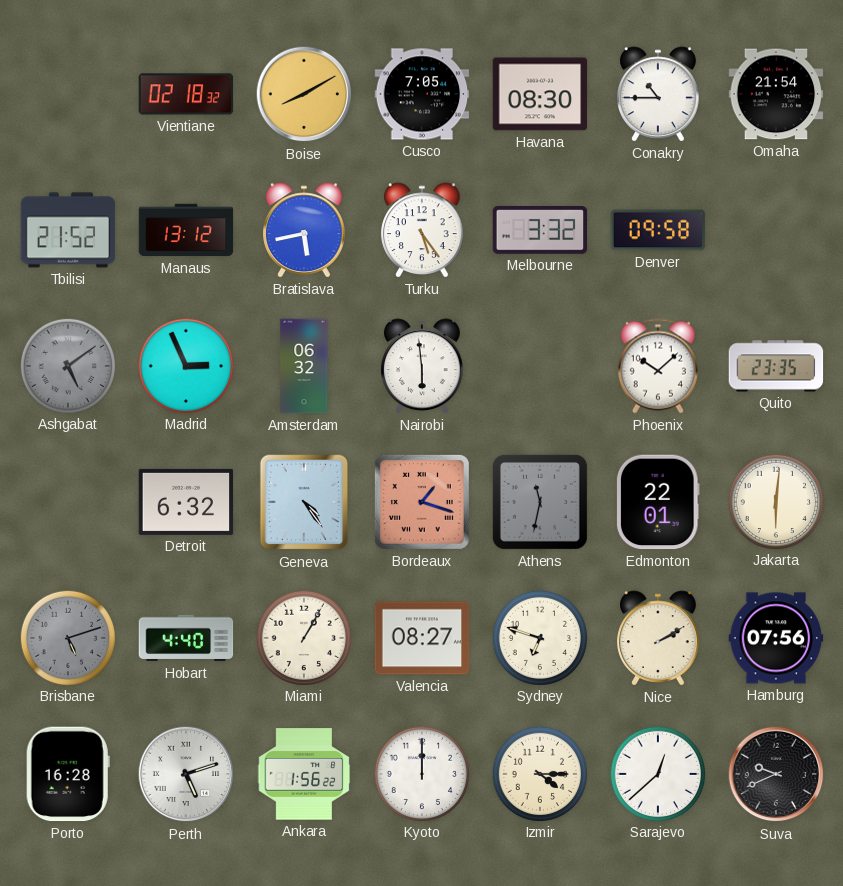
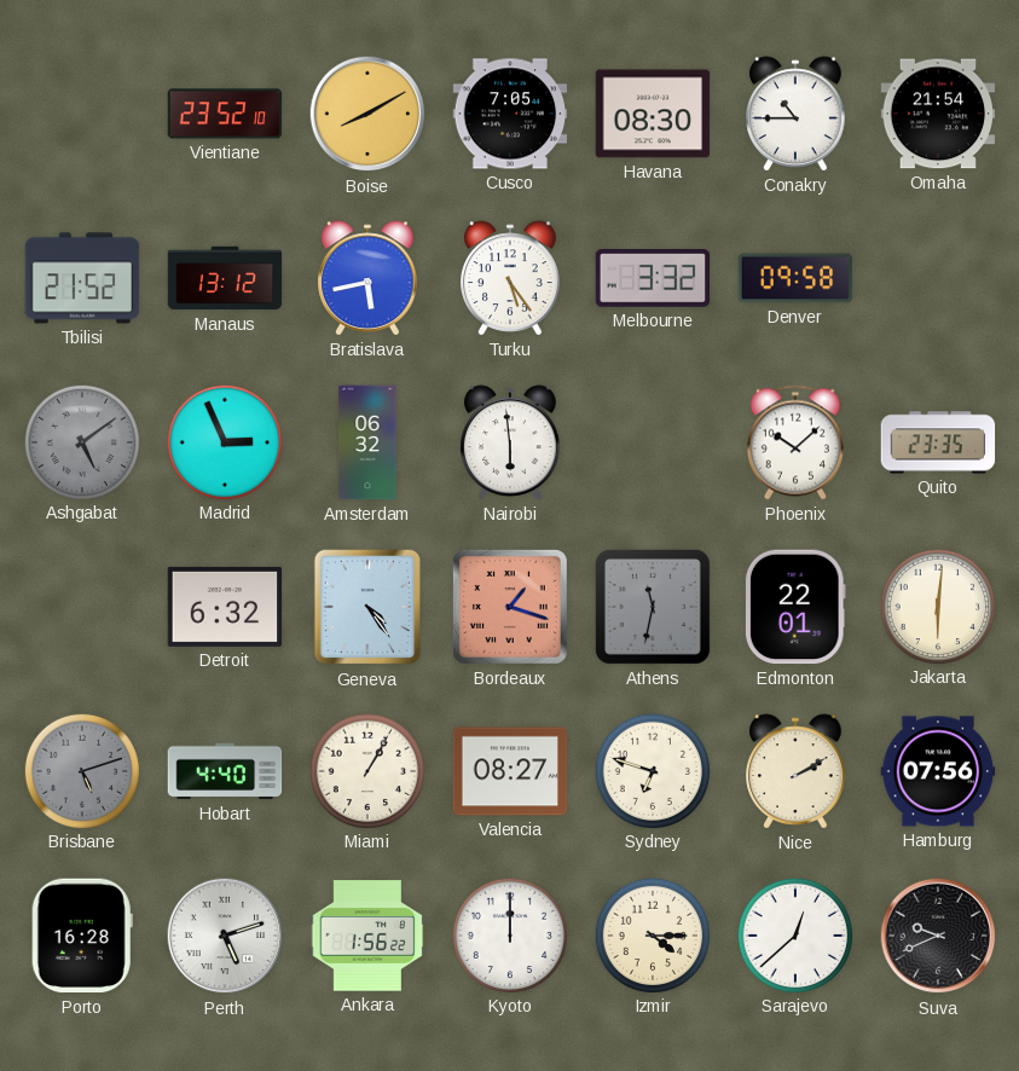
Vientiane: 02:18 -> 23:52
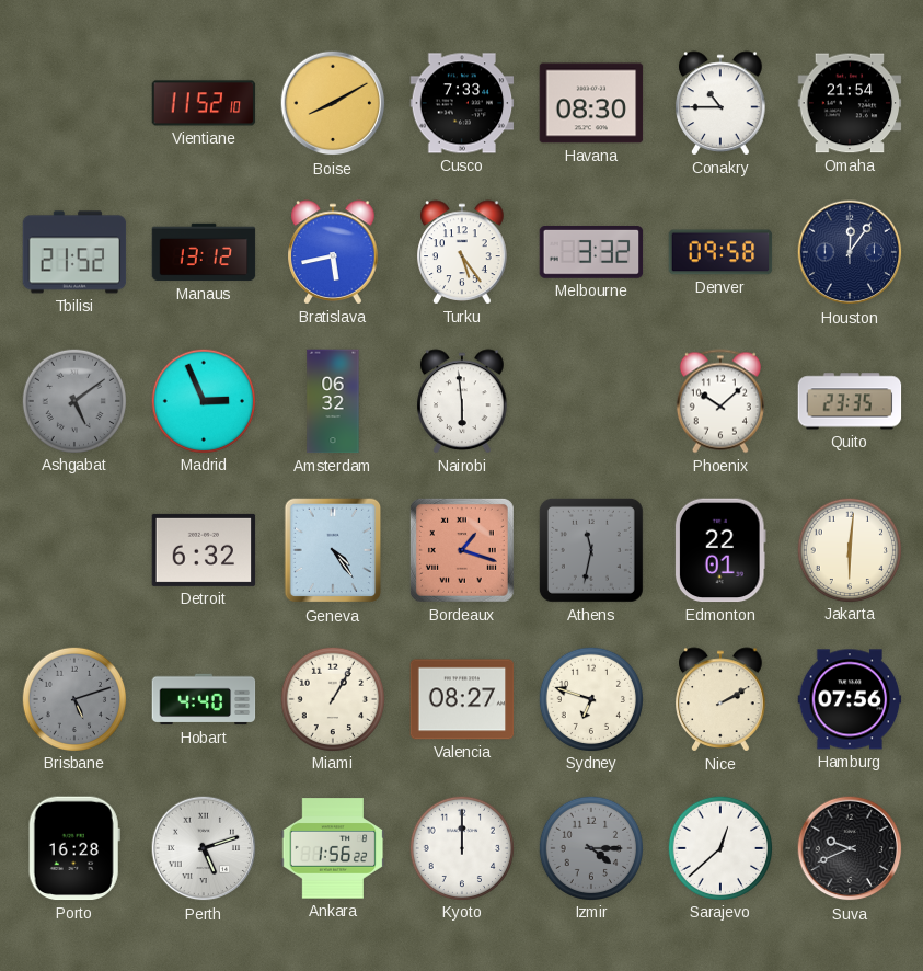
Vientiane: 23:52 -> 11:52
Cusco: 7:05 -> 7:33
Houston: none -> 12:06
Izmir dial: cream -> grey
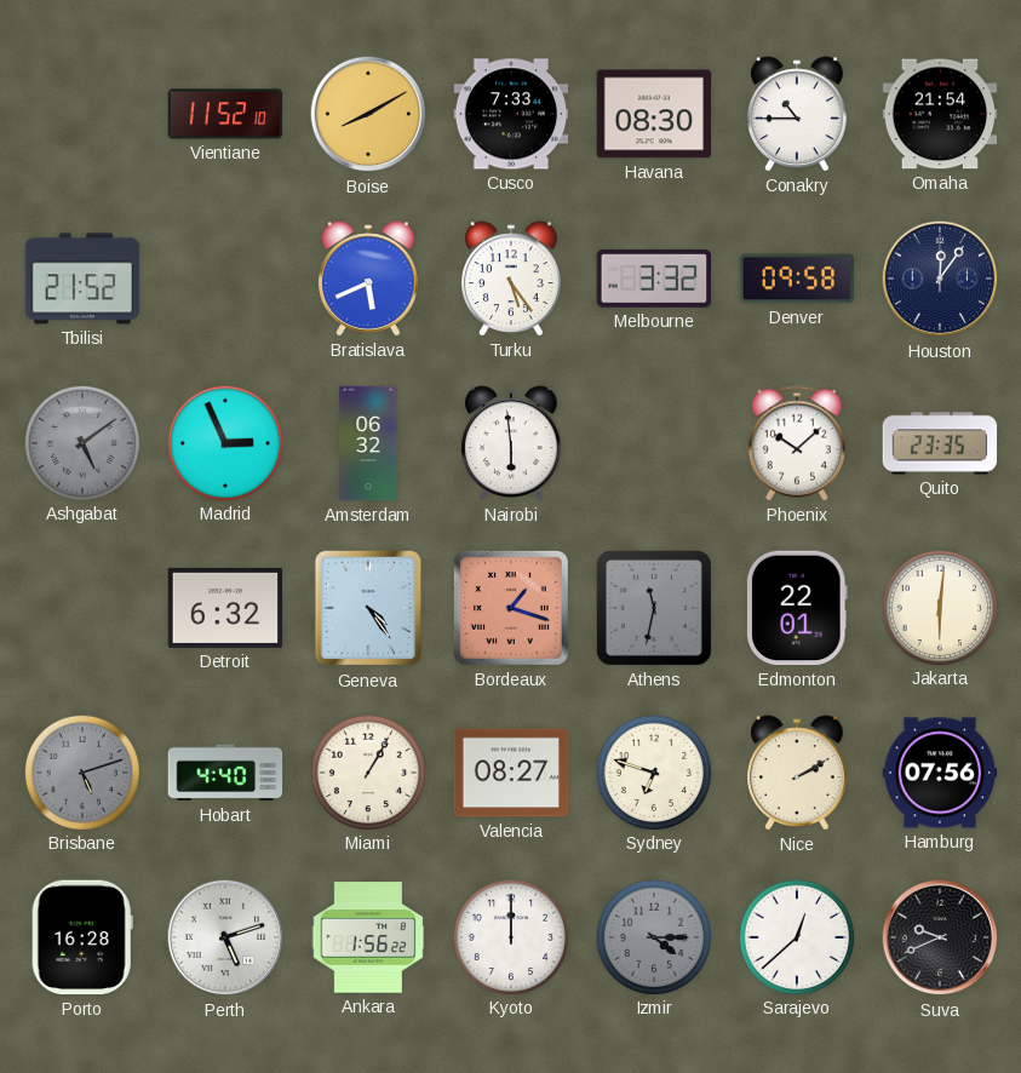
Manaus: 13:12 -> none
Bratislava: 5:43 -> 5:41
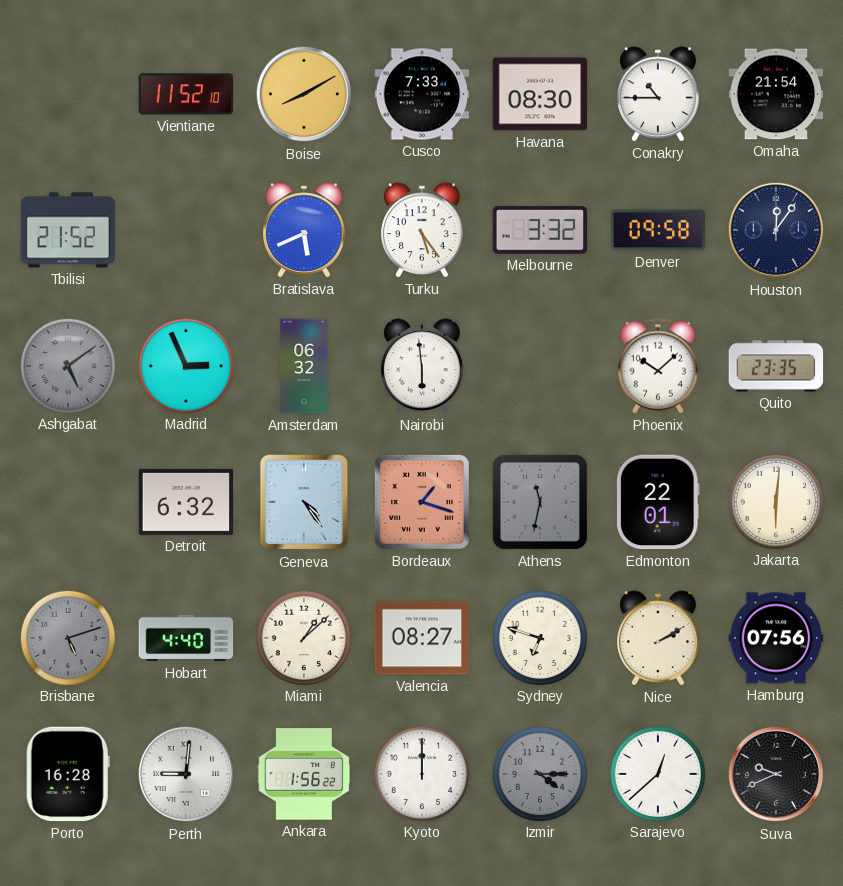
Miami: 1:05 -> 1:08
Perth: 5:12 -> 9:01
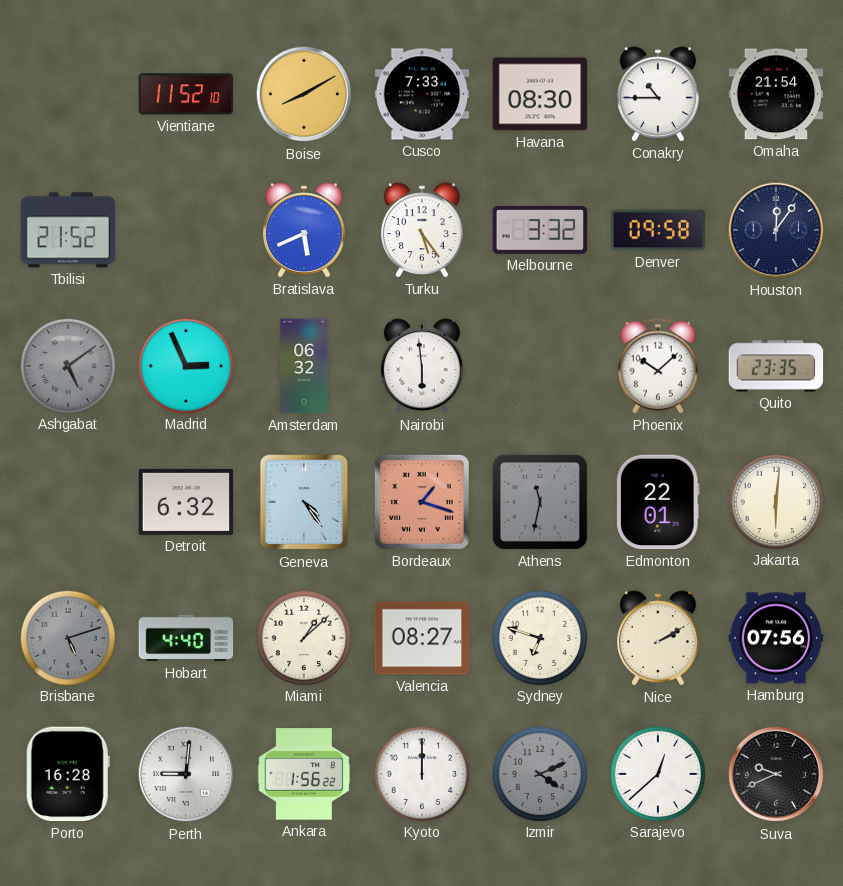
Izmir: 4:15 -> 4:11
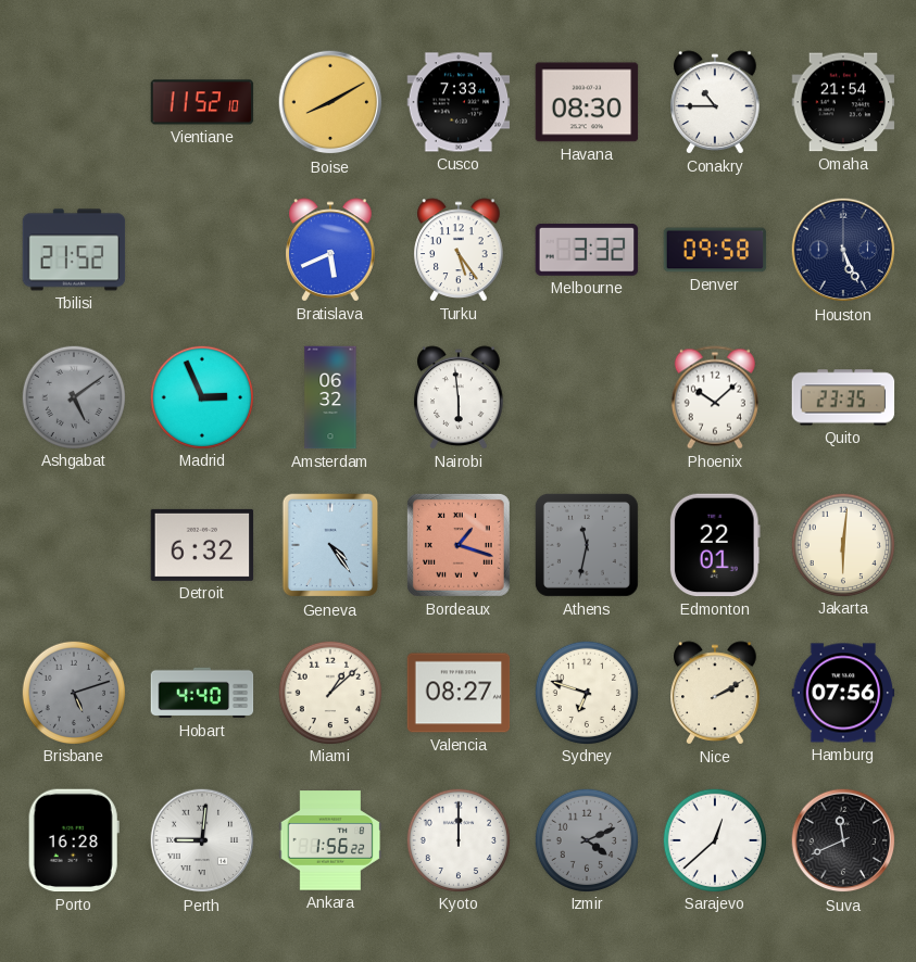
Houston: 12:06 -> 5:26
Suva: 9:41 -> 11:41
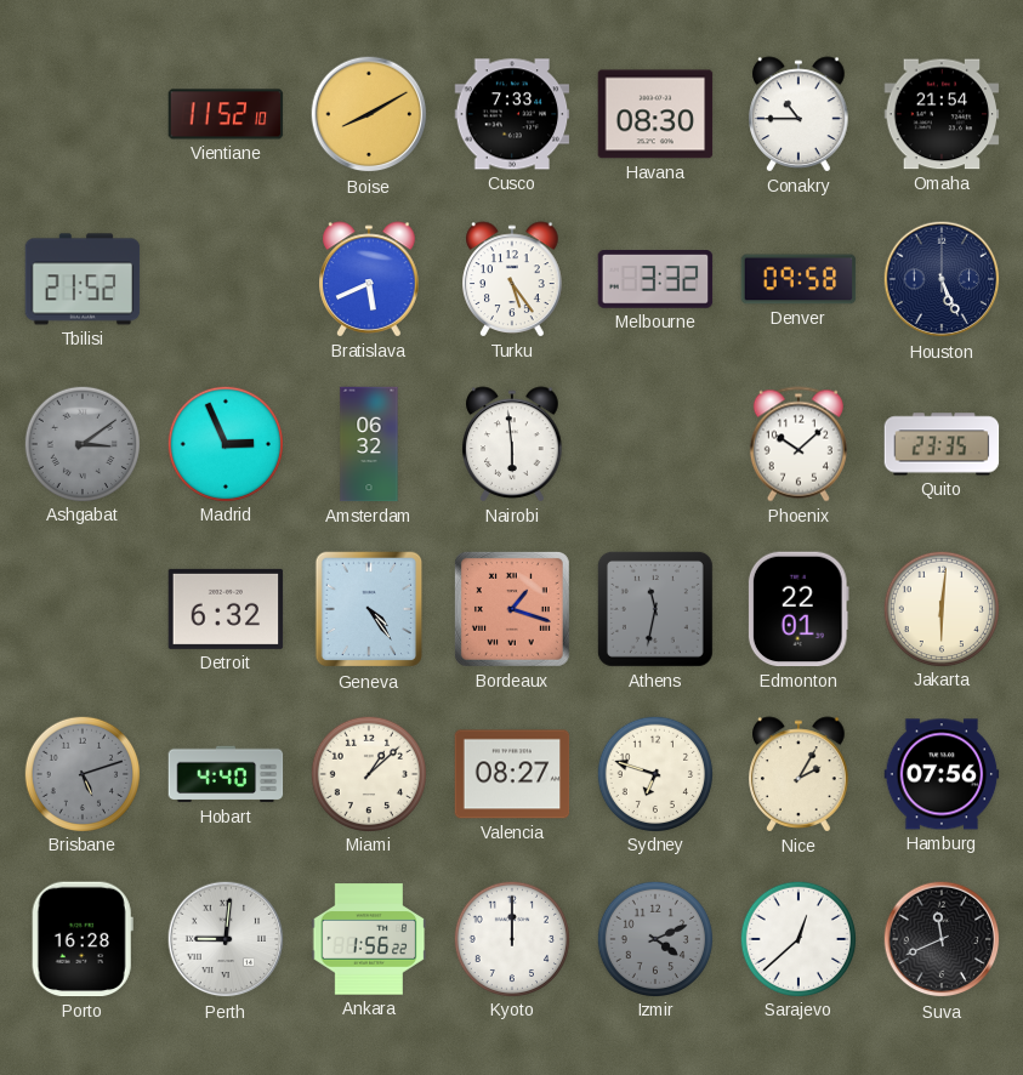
Ashgabat: 5:09 -> 3:09
Nice: 2:10 -> 2:05
